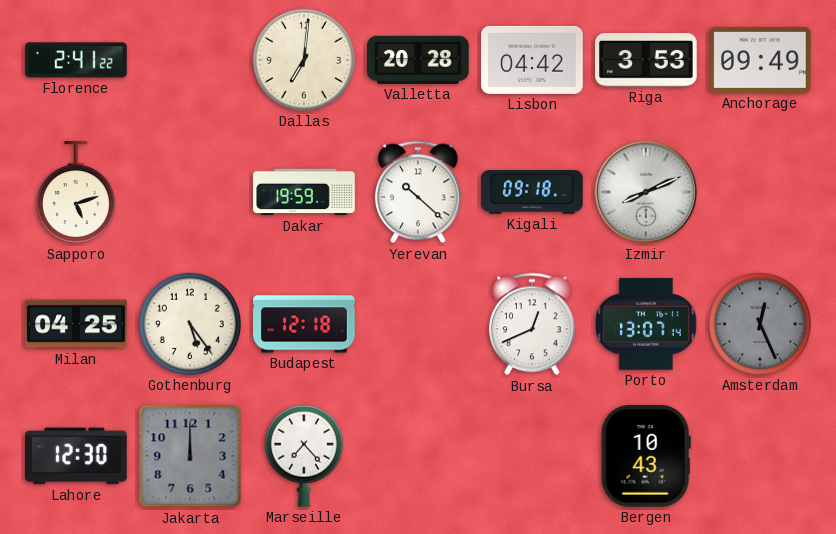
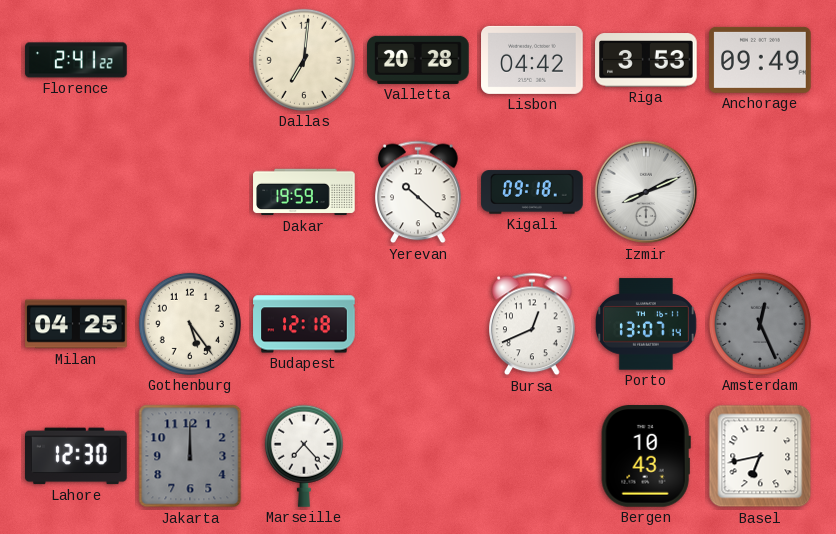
Sapporo: 5:12 -> none
Basel: none -> 6:43
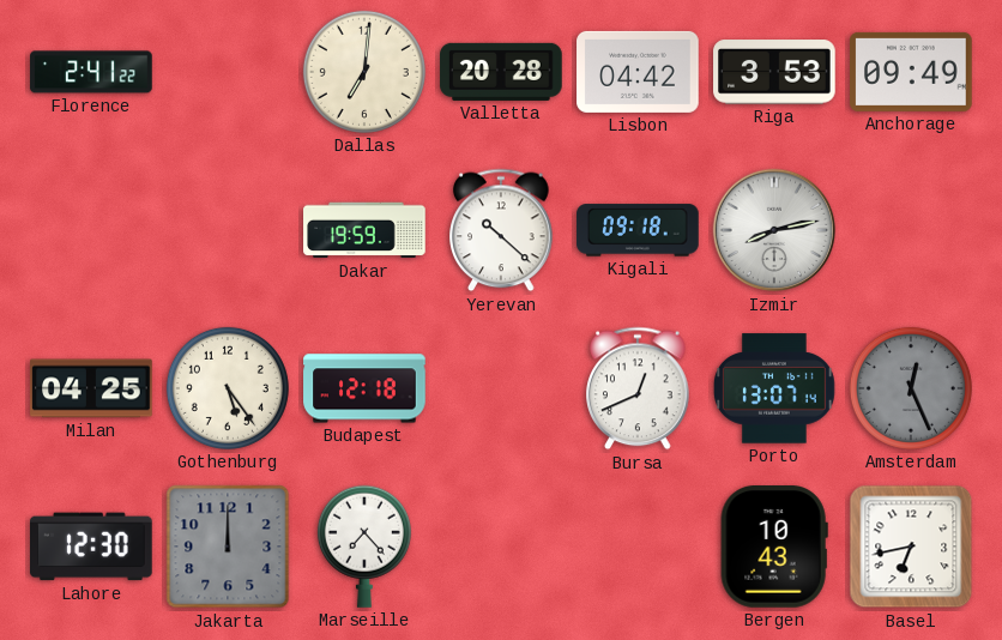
Izmir: 8:11 -> 8:13
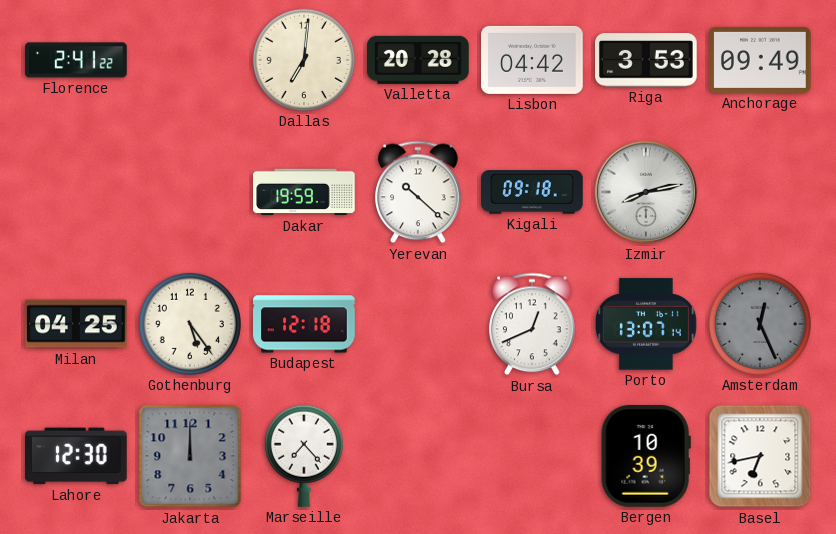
Bergen: 10:43 -> 10:39
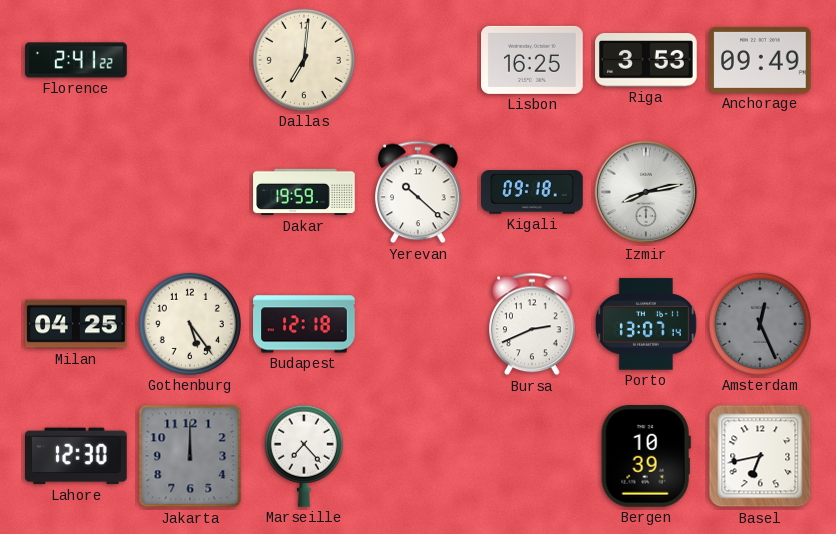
Valletta: 20:28 -> none
Lisbon: 04:42 -> 16:25
Bursa: 12:41 -> 2:41
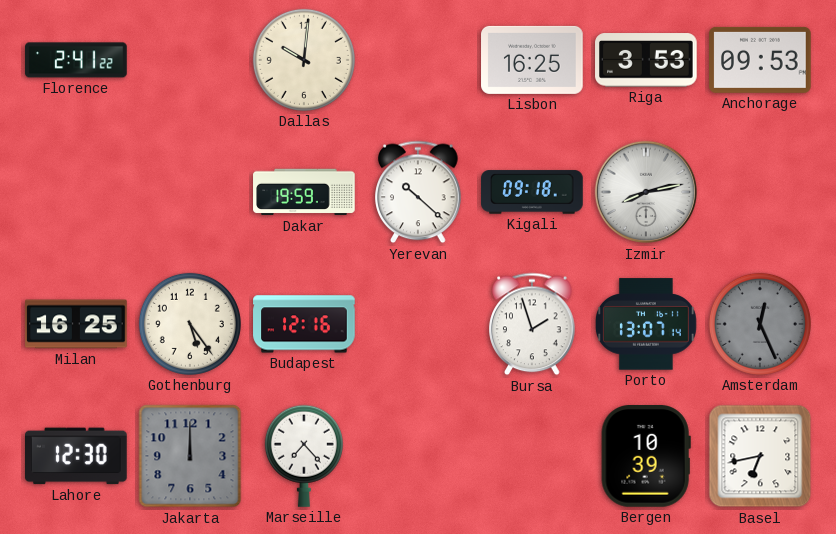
Dallas: 7:01 -> 10:01
Anchorage: 09:49 -> 09:53
Milan: 04:25 -> 16:25
Budapest: 12:18 -> 12:16
Bursa: 2:41 -> 1:57
